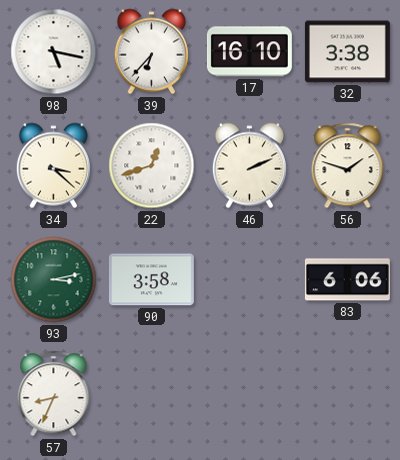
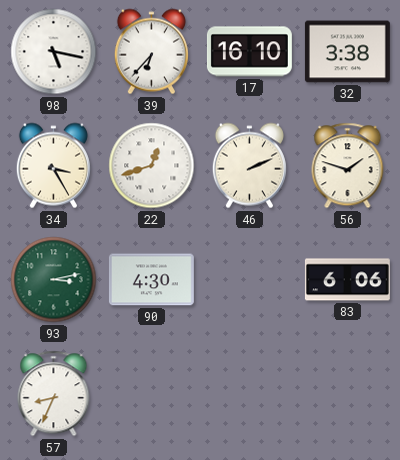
34: 3:22 -> 3:25
90: 3:58 -> 4:30
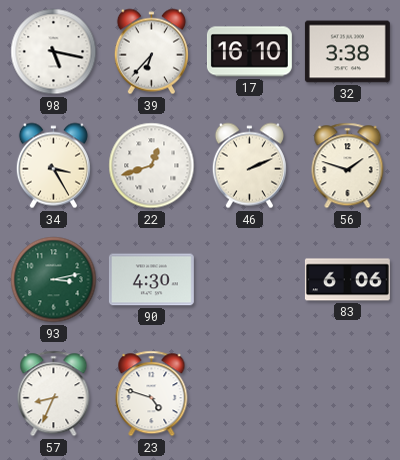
23: none -> 4:48
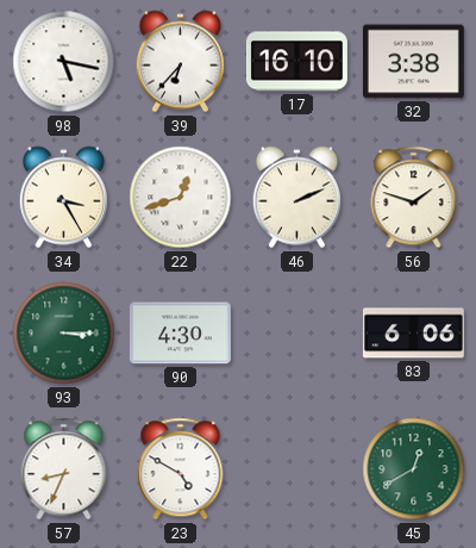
93: 3:13 -> 3:15
23: 4:48 -> 4:50
45: none -> 12:40
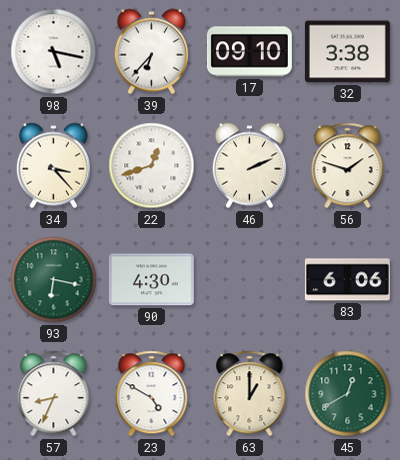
17: 16:10 -> 09:10
34: 3:25 -> 3:23
93: 3:15 -> 6:17
63: none -> 1:00
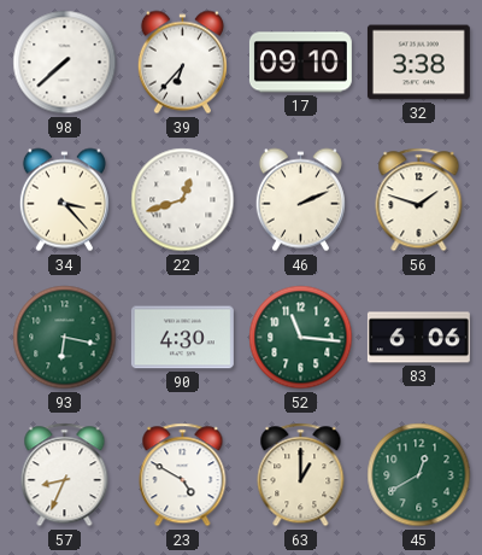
98: 5:17 -> 7:38
52: none -> 11:16
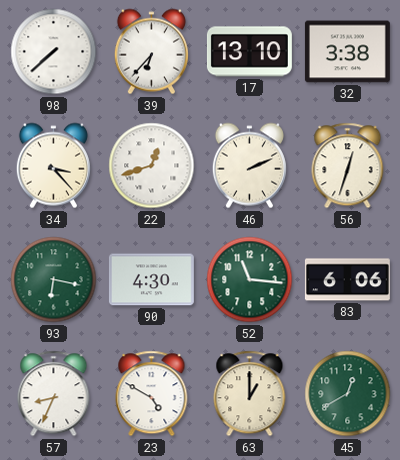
17: 09:10 -> 13:10
56: 1:48 -> 12:33
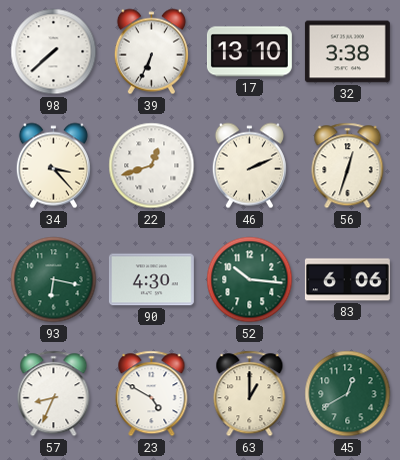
39: 6:37 -> 6:34
52: 11:16 -> 10:16
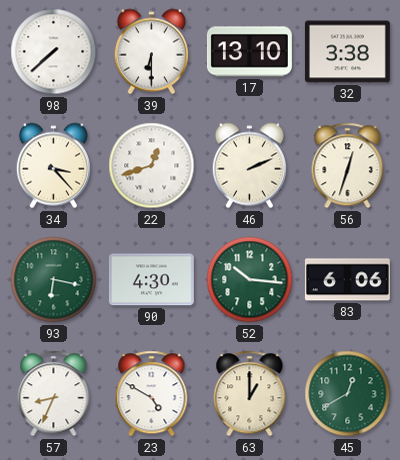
39: 6:34 -> 6:30
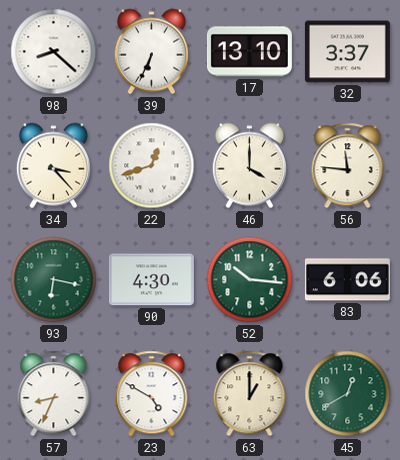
98: 7:38 -> 8:22
39: 6:30 -> 6:34
32: 3:38 -> 3:37
46: 2:11 -> 4:00
56: 12:33 -> 11:46
